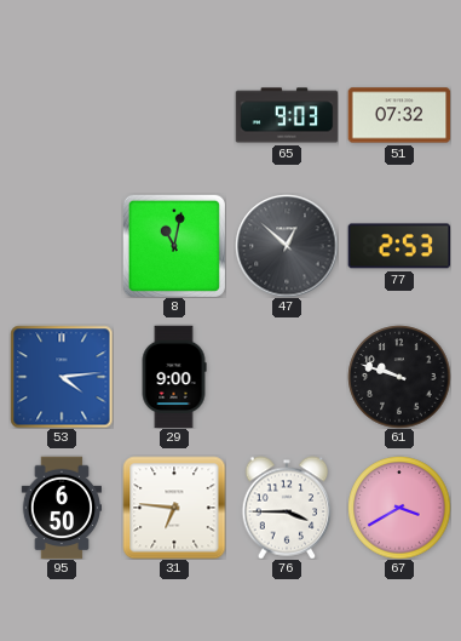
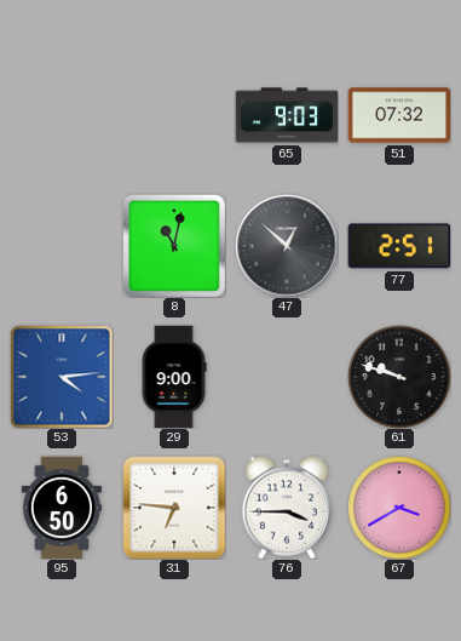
77: 2:53 -> 2:51
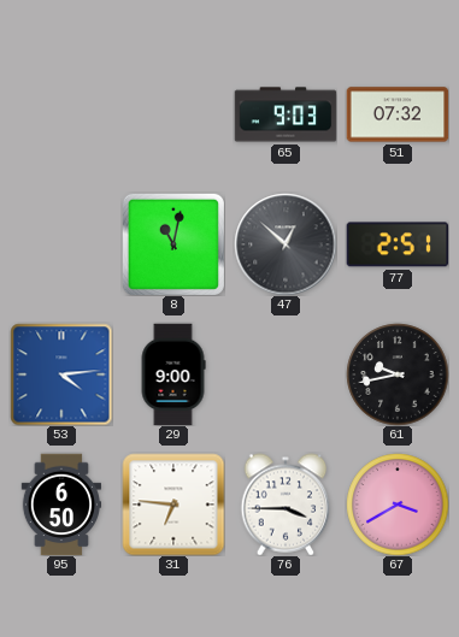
61: 9:48 -> 9:43
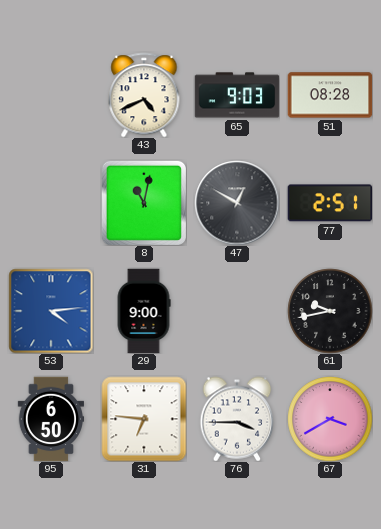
43: none -> 4:41
51: 07:32 -> 08:28
47: 12:52 -> 12:50
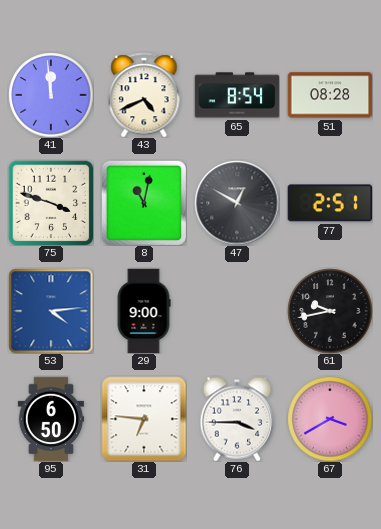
41: none -> 11:59
65: 9:03 -> 8:54
75: none -> 3:48
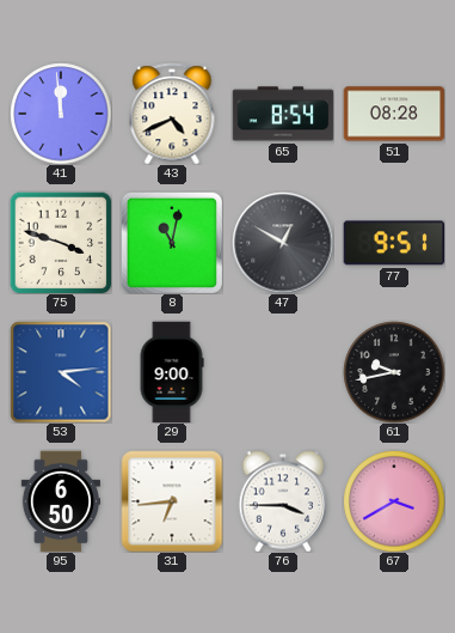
77: 2:51 -> 9:51
31: 6:46 -> 6:44
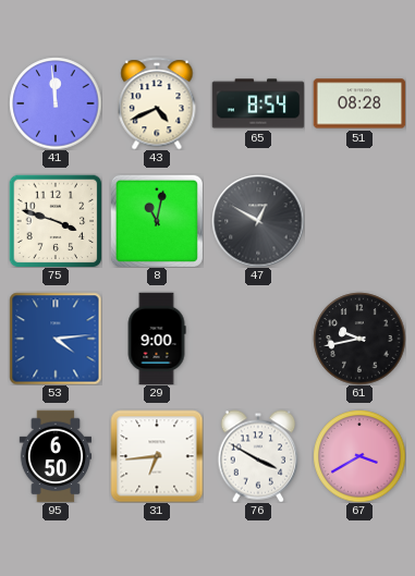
77: 9:51 -> none
76: 3:45 -> 3:50
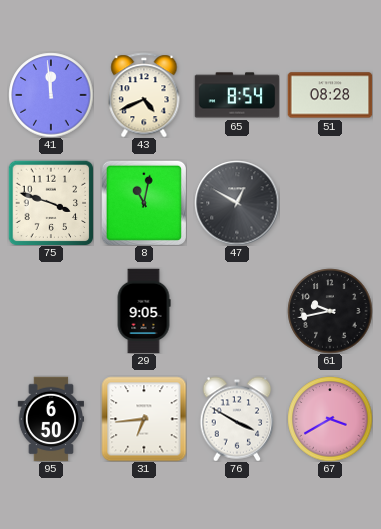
53: 4:14 -> none
29: 9:00 -> 9:05
